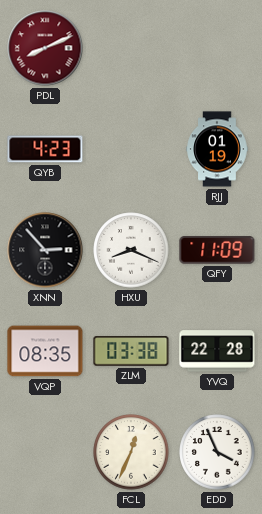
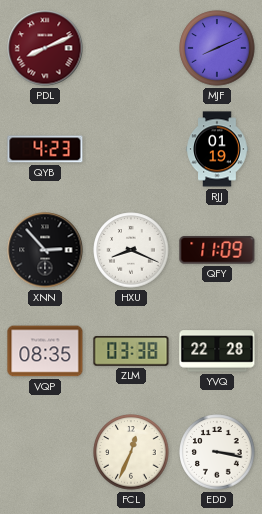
MJF: none -> 8:11
EDD: 3:56 -> 3:17
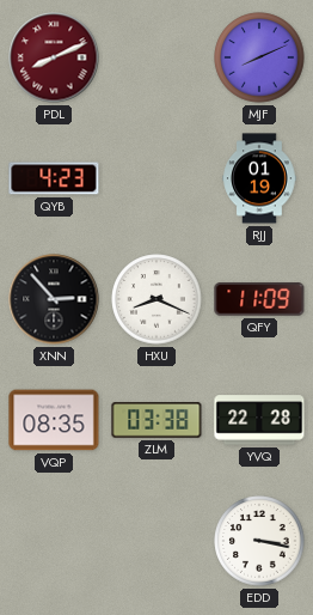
FCL: 12:34 -> none
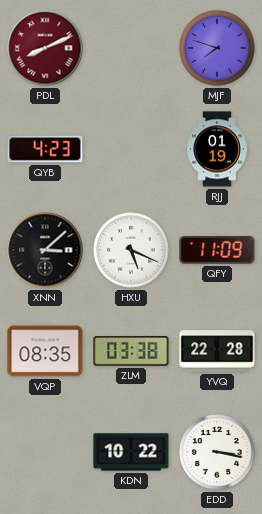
MJF: 8:11 -> 7:48
XNN: 2:53 -> 3:08
HXU: 8:19 -> 5:19
KDN: none -> 10:22
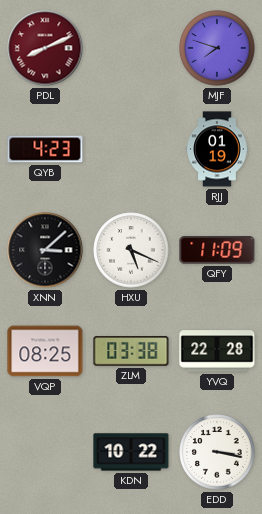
VQP: 08:35 -> 08:25
